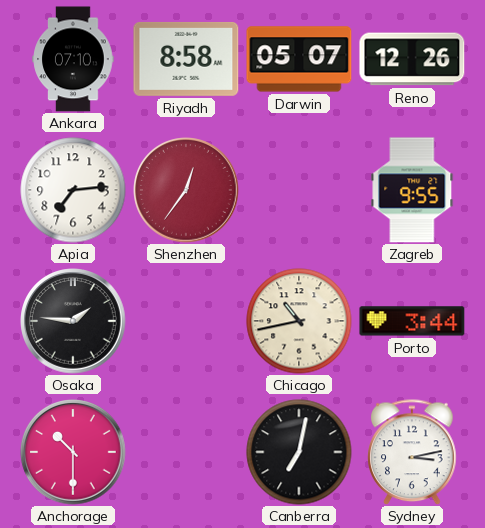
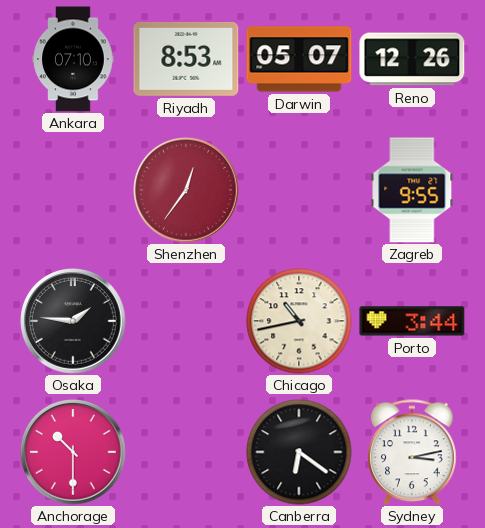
Riyadh: 8:58 -> 8:53
Apia: 7:14 -> none
Canberra: 7:02 -> 6:21
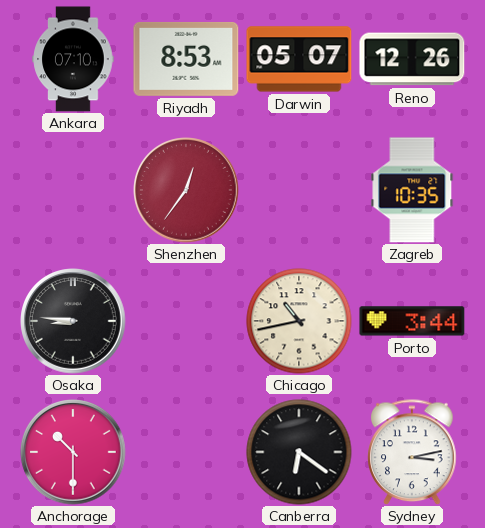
Zagreb: 9:55 -> 10:35
Osaka: 1:46 -> 8:46
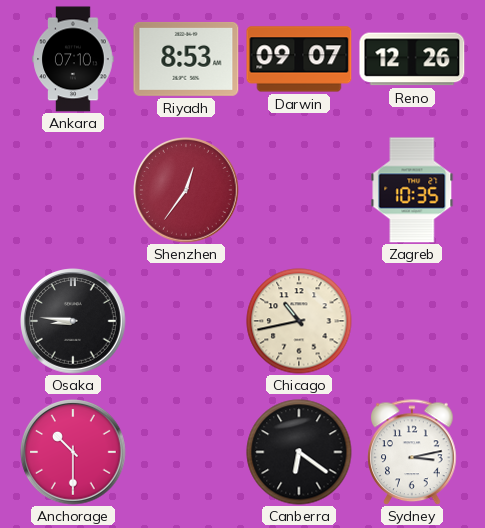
Darwin: 05:07 -> 09:07
Porto: 3:44 -> none
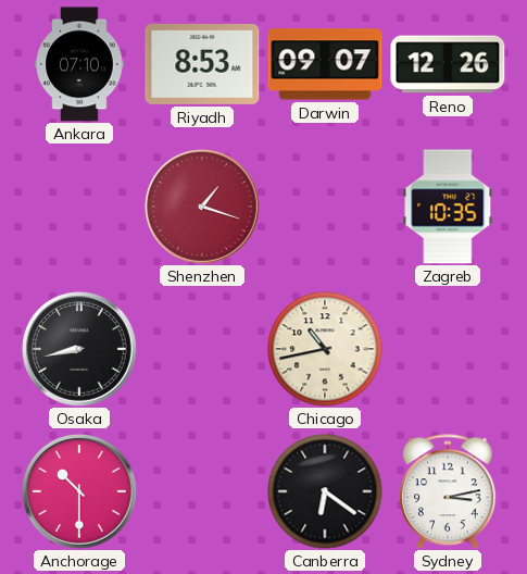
Shenzhen: 12:36 -> 1:18
Osaka: 8:46 -> 8:43
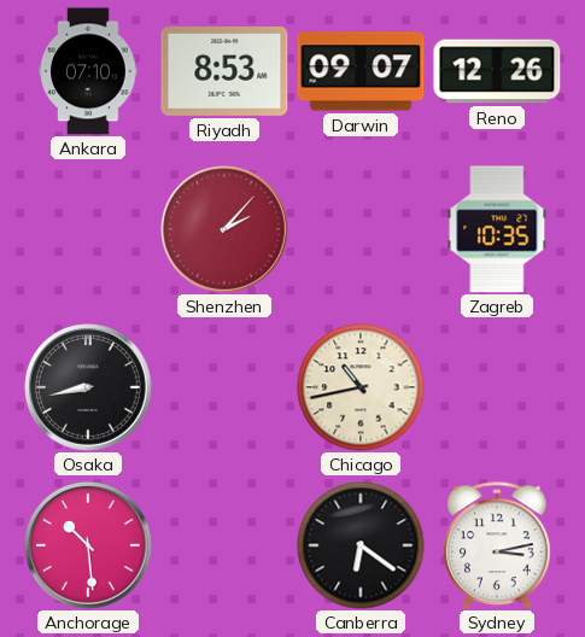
Shenzhen: 1:18 -> 2:07
Anchorage: 10:30 -> 10:29
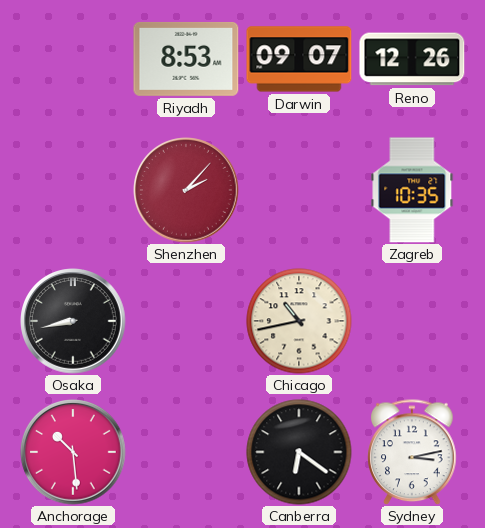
Ankara: 07:10 -> none
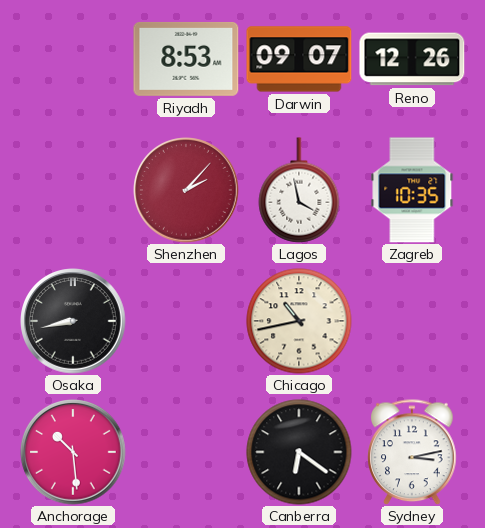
Lagos: none -> 3:58
